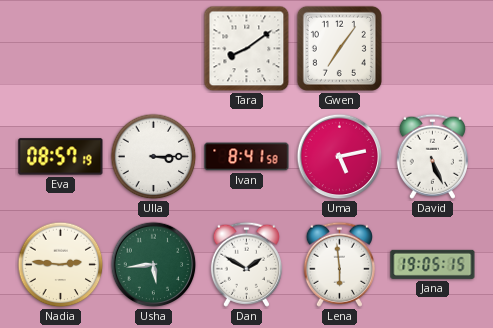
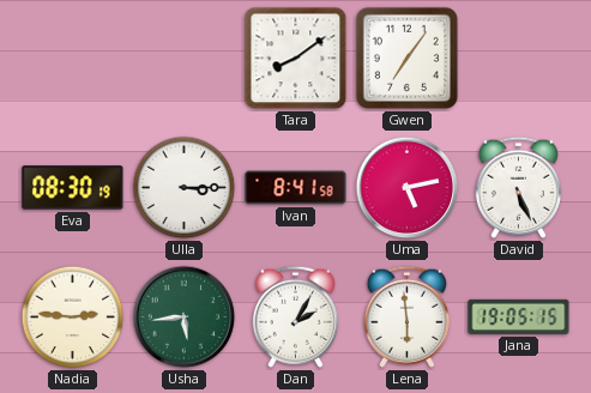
Eva: 08:57 -> 08:30
Dan: 1:50 -> 2:05
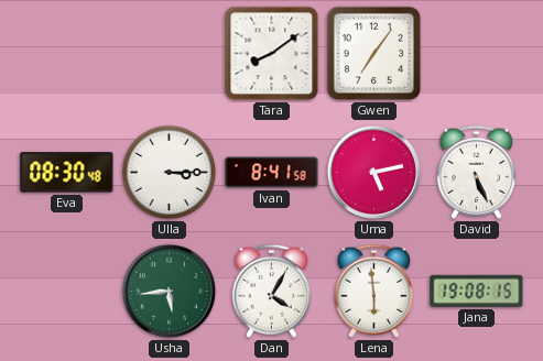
Eva: 08:30:19 -> 08:30:48
Nadia: 2:46 -> none
Dan: 2:05 -> 4:05
Jana: 19:05 -> 19:08
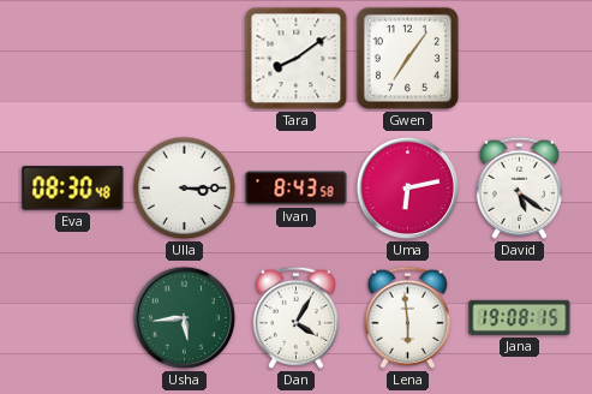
Ivan: 8:41 -> 8:43
Uma: 5:13 -> 6:13
David: 5:26 -> 5:21
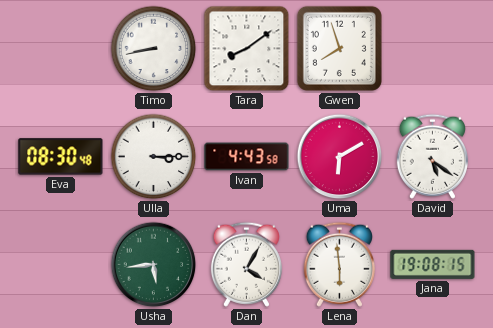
Timo: none -> 8:43
Gwen: 7:06 -> 7:57
Ivan: 8:43 -> 4:43
Uma: 6:13 -> 6:10
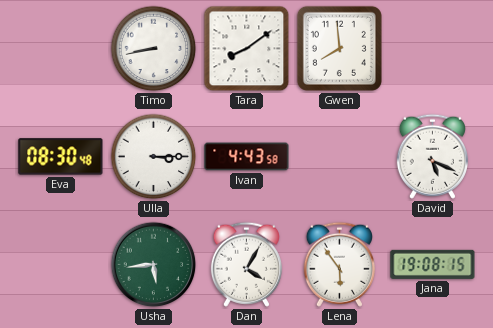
Gwen: 7:57 -> 7:59
Uma: 6:10 -> none
David: 5:21 -> 5:19
Lena: 5:59 -> 5:54
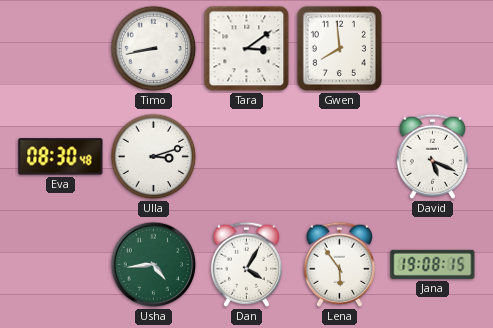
Tara: 8:09 -> 3:09
Ulla: 3:15 -> 3:12
Ivan: 4:43 -> none
Usha: 5:44 -> 4:44
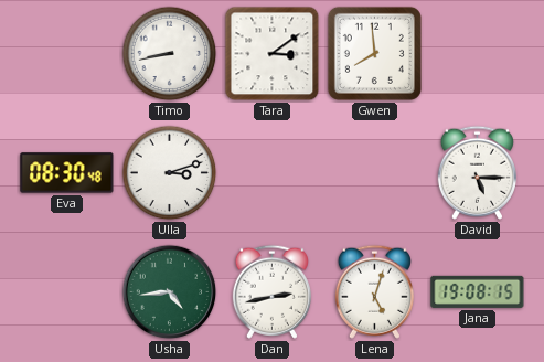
David: 5:19 -> 5:15
Dan: 4:05 -> 2:43
Lena: 5:54 -> 5:03
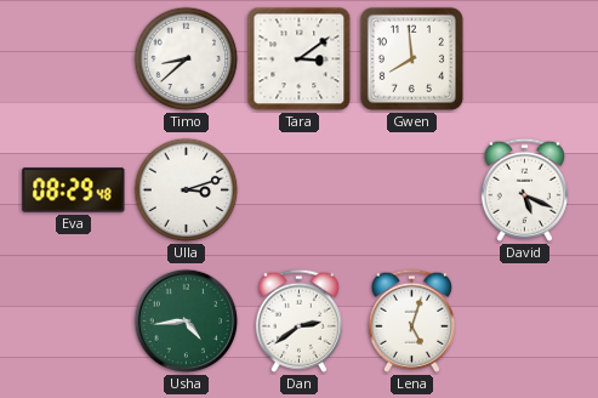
Timo: 8:43 -> 8:38
Eva: 08:30 -> 08:29
David: 5:15 -> 5:19
Dan: 2:43 -> 2:39
Jana: 19:08 -> none
